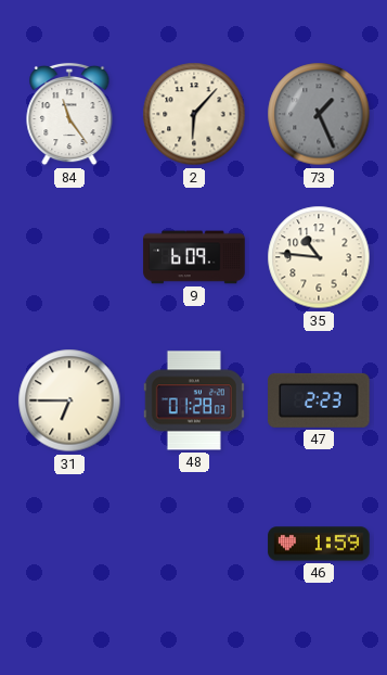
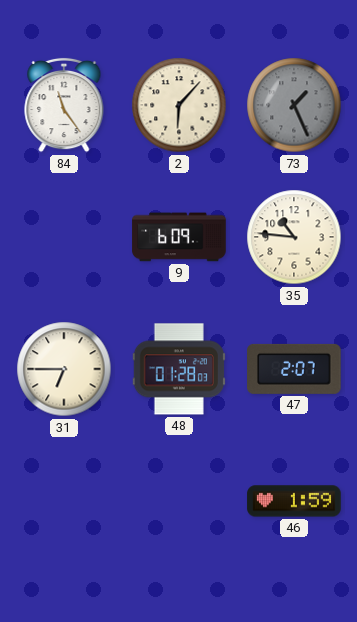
47: 2:23 -> 2:07
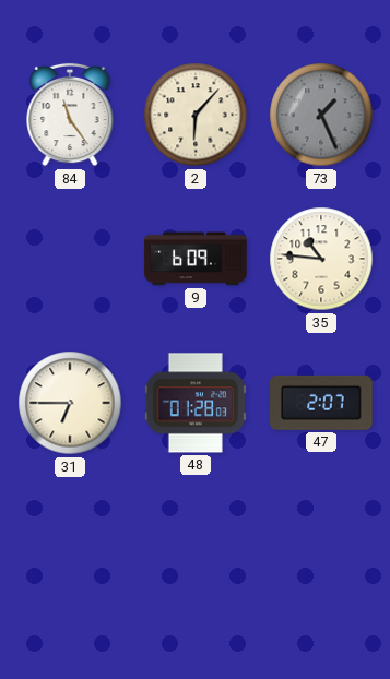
46: 1:59 -> none
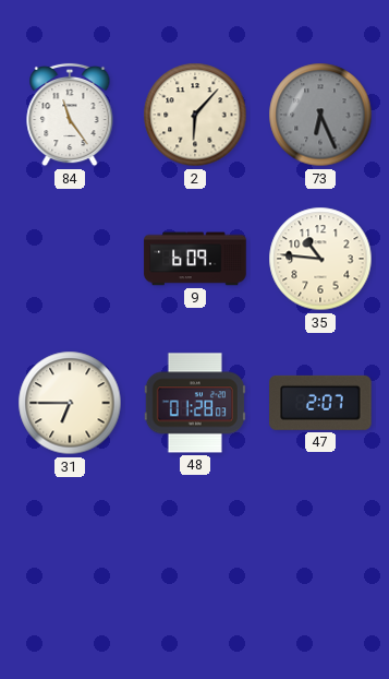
73: 1:26 -> 6:26
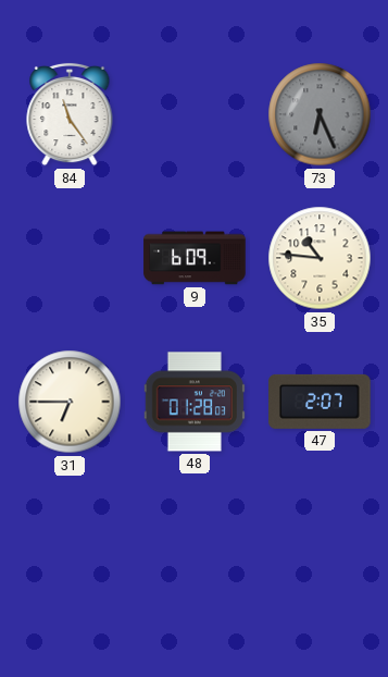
2: 6:07 -> none
